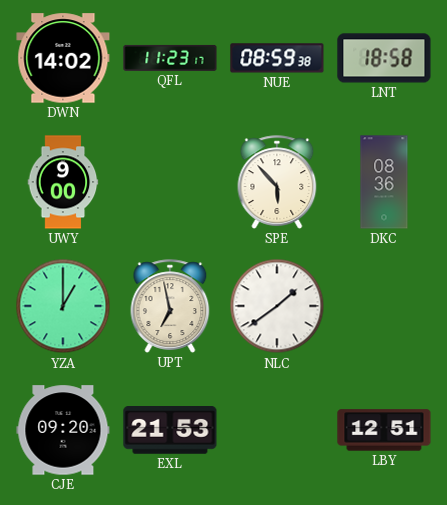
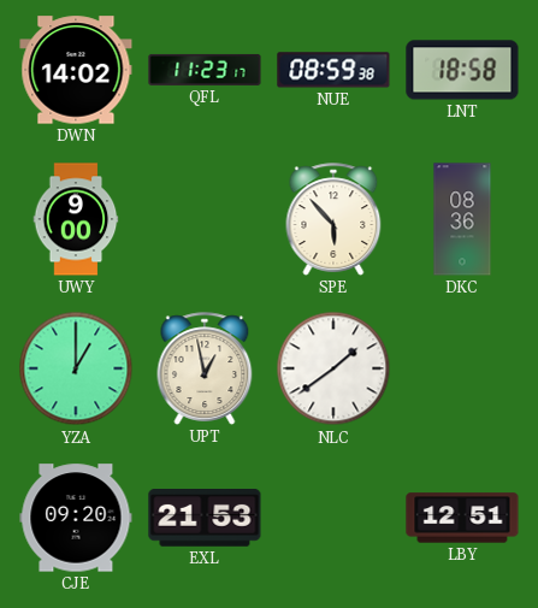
UPT: 6:58 -> 12:58
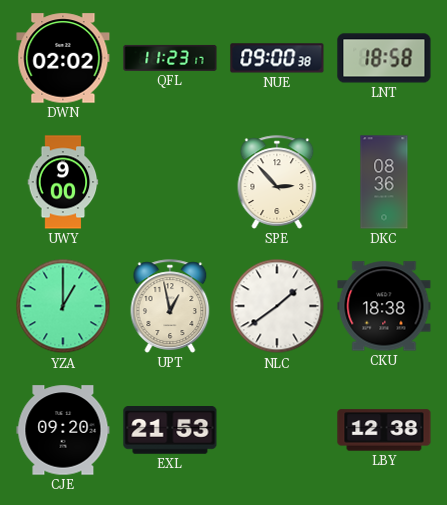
DWN: 14:02 -> 02:02
NUE: 08:59 -> 09:00
SPE: 5:53 -> 2:53
CKU: none -> 18:38
LBY: 12:51 -> 12:38
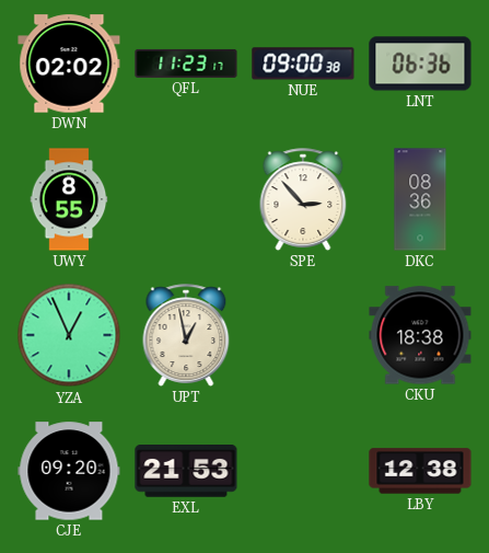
LNT: 18:58 -> 06:36
UWY: 9:00 -> 8:55
YZA: 1:00 -> 12:56
NLC: 1:39 -> none
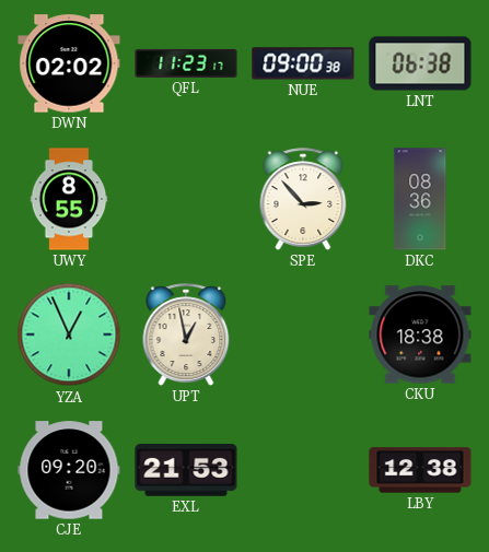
LNT: 06:36 -> 06:38
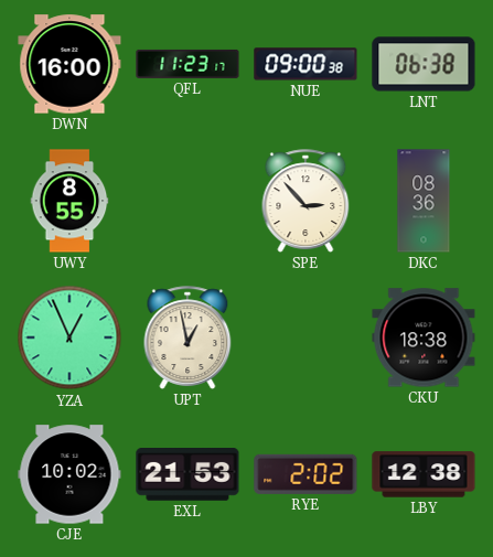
DWN: 02:02 -> 16:00
CJE: 09:20 -> 10:02
RYE: none -> 2:02
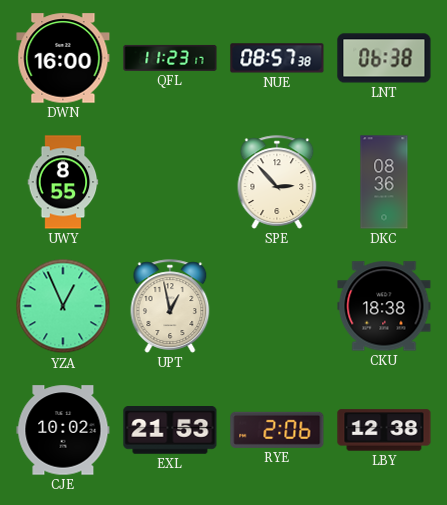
NUE: 09:00 -> 08:57
RYE: 2:02 -> 2:06
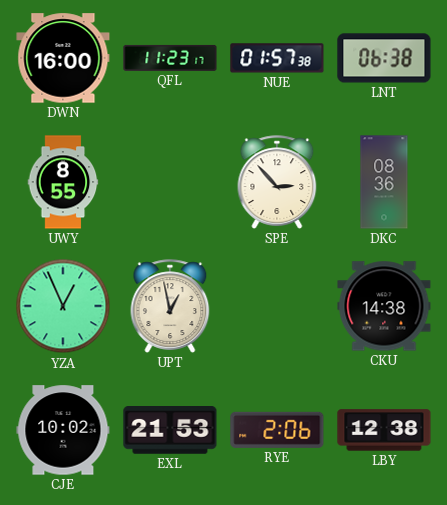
NUE: 08:57 -> 01:57
CKU: 18:38 -> 14:38
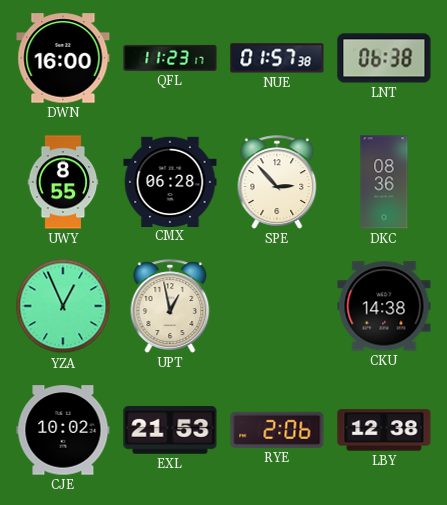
CMX: none -> 06:28
